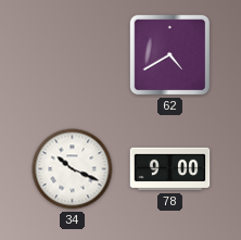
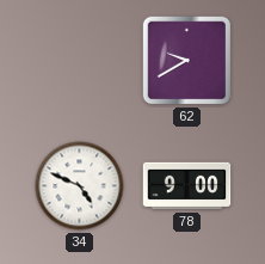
62: 4:40 -> 9:40
34: 10:19 -> 4:49
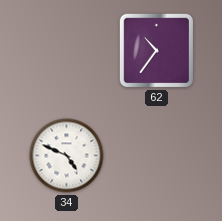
62: 9:40 -> 10:36
78: 9:00 -> none
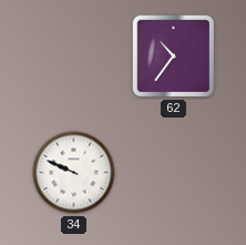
34: 4:49 -> 9:49
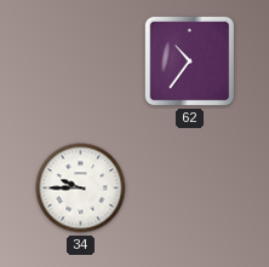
34: 9:49 -> 9:45
